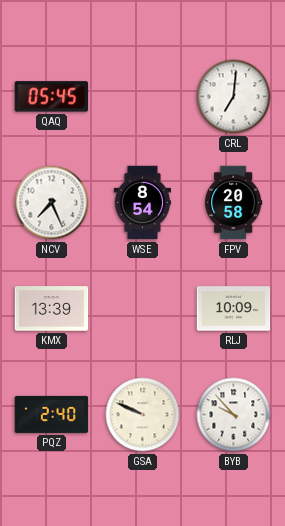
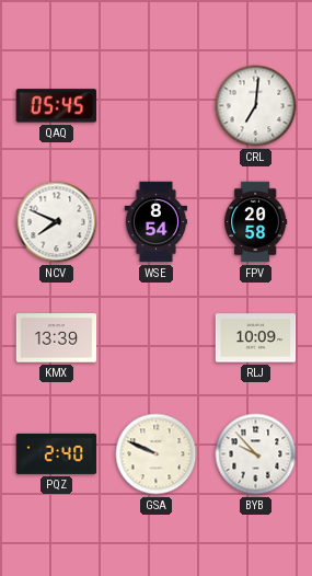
NCV: 7:26 -> 7:49
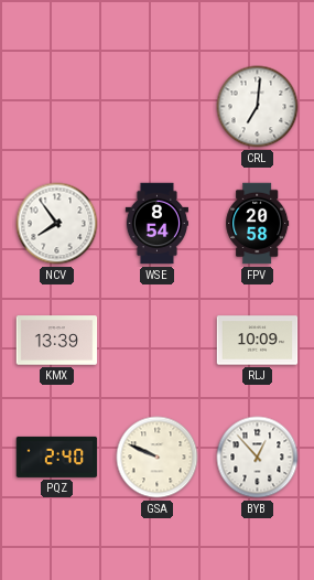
QAQ: 05:45 -> none
NCV: 7:49 -> 7:54
BYB: 9:53 -> 12:53
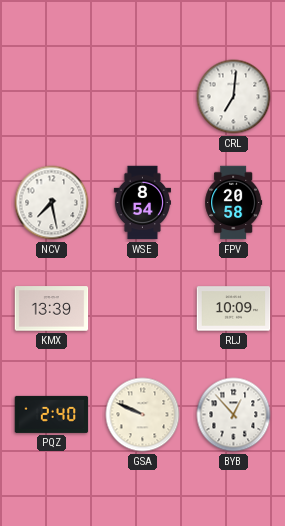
NCV: 7:54 -> 7:28
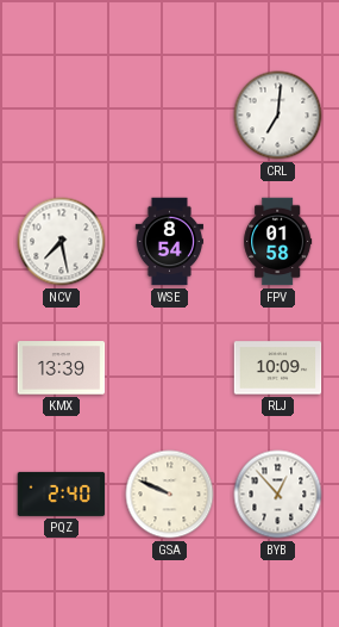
FPV: 20:58 -> 01:58
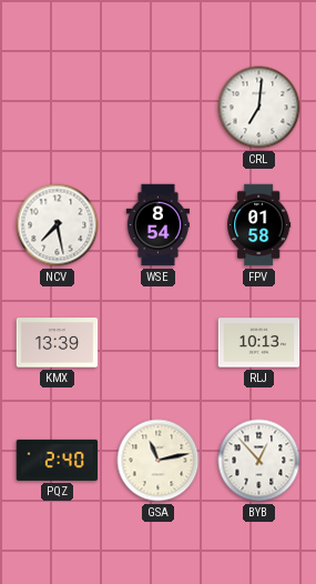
RLJ: 10:09 -> 10:13
GSA: 9:49 -> 11:13
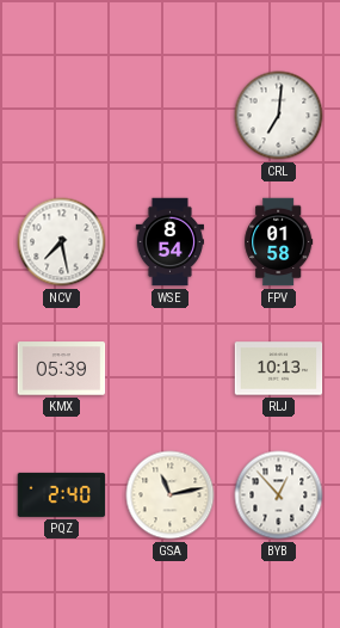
KMX: 13:39 -> 05:39
